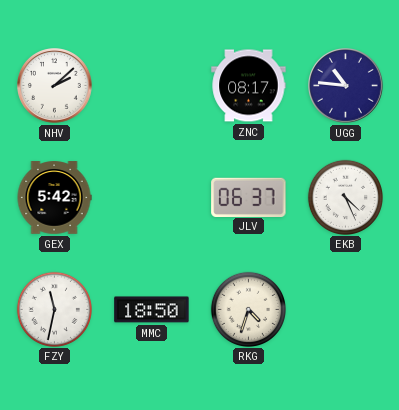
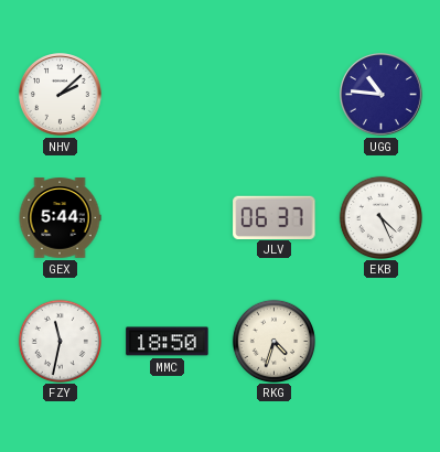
ZNC: 08:17 -> none
GEX: 5:42 -> 5:44
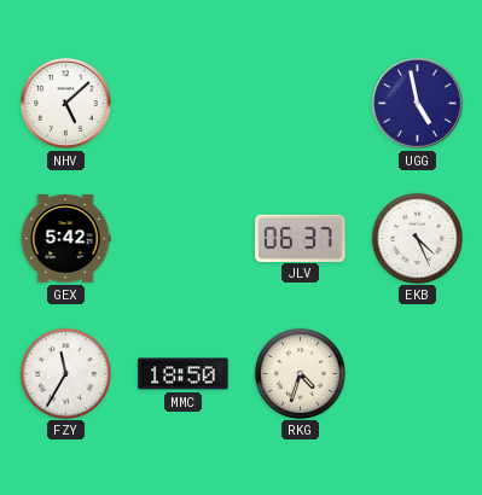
NHV: 2:08 -> 5:08
UGG: 10:46 -> 4:58
GEX: 5:44 -> 5:42
FZY: 11:32 -> 11:35
